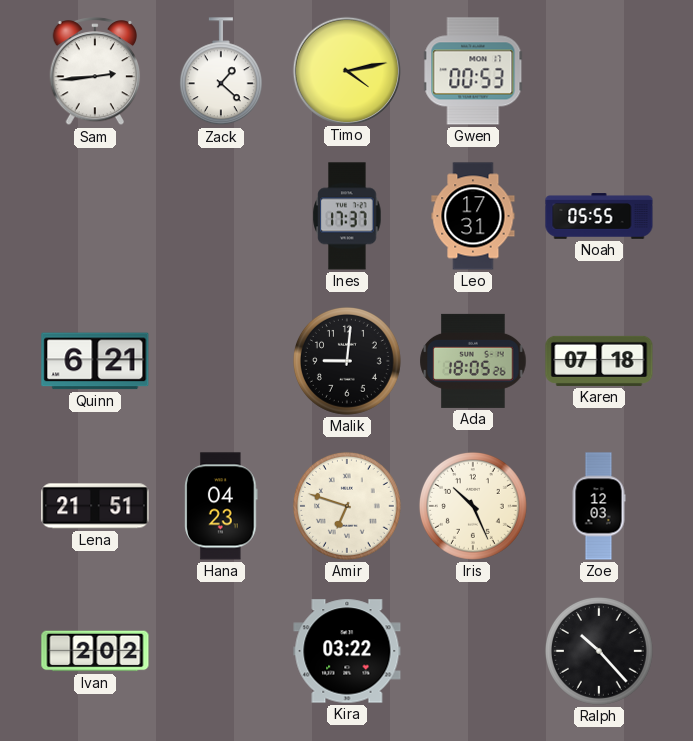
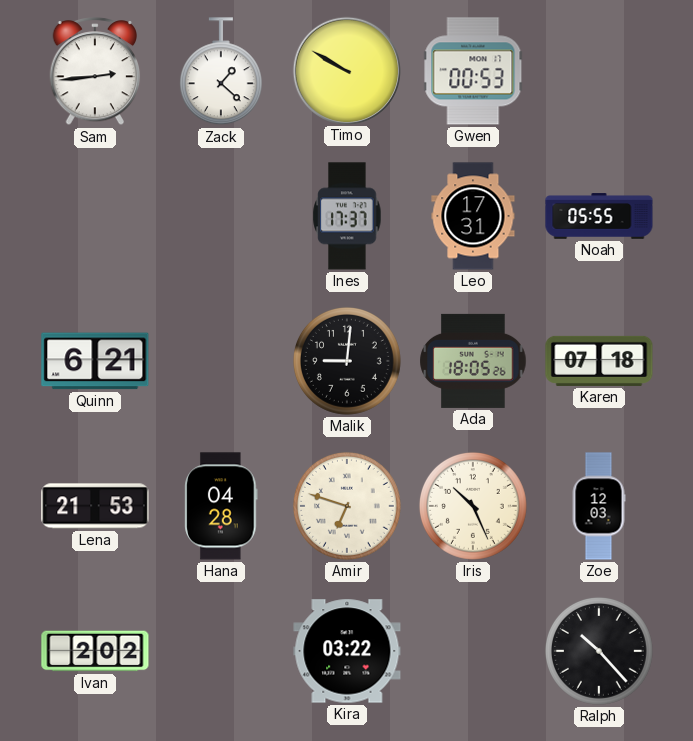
Timo: 4:13 -> 9:50
Lena: 21:51 -> 21:53
Hana: 04:23 -> 04:28
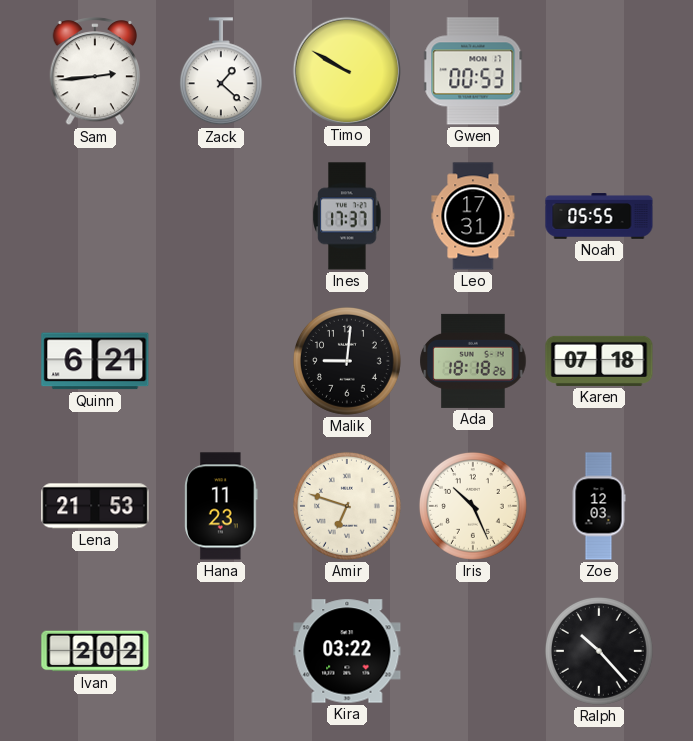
Ada: 18:05 -> 18:18
Hana: 04:28 -> 11:23
